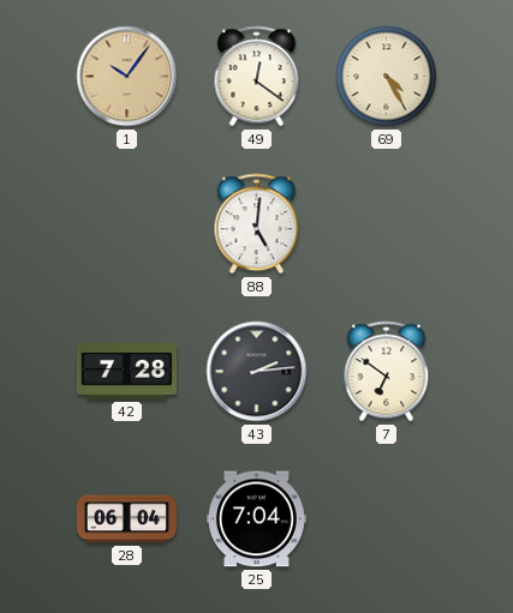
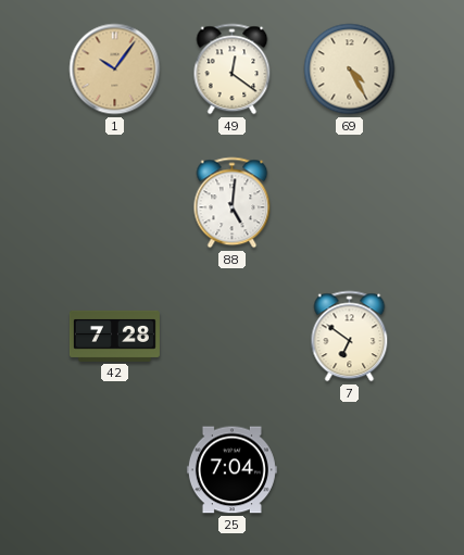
43: 2:14 -> none
28: 06:04 -> none
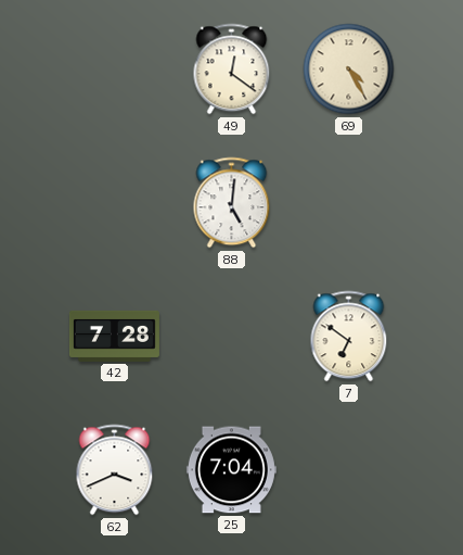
1: 10:06 -> none
62: none -> 3:41
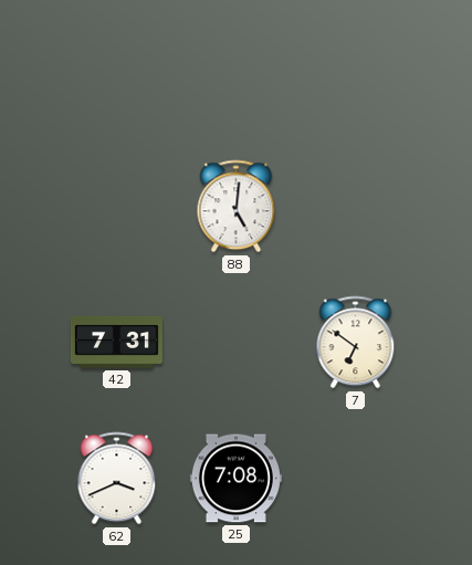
49: 12:21 -> none
69: 4:25 -> none
42: 7:28 -> 7:31
25: 7:04 -> 7:08
